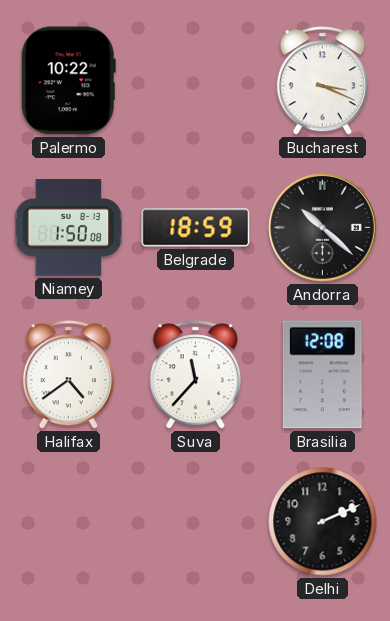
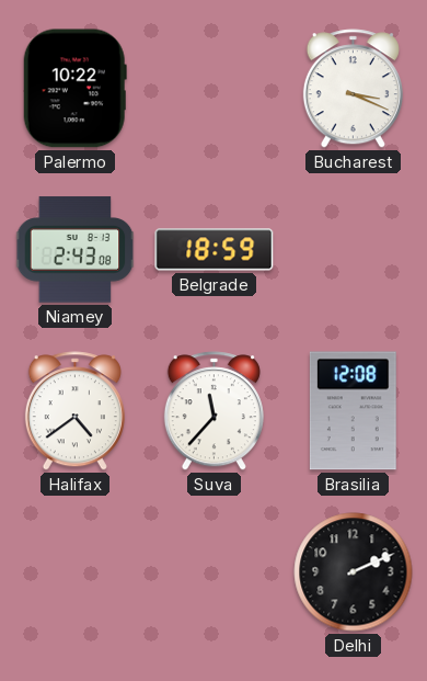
Niamey: 1:50 -> 2:43
Andorra: 10:22 -> none
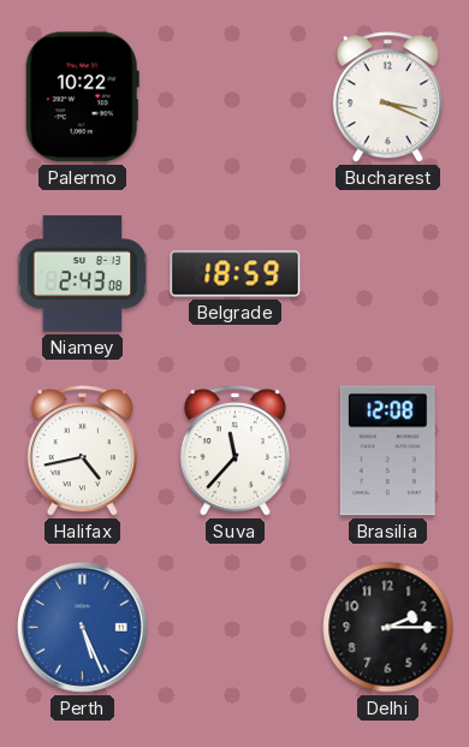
Halifax: 4:39 -> 4:43
Perth: none -> 5:26
Delhi: 2:11 -> 2:15
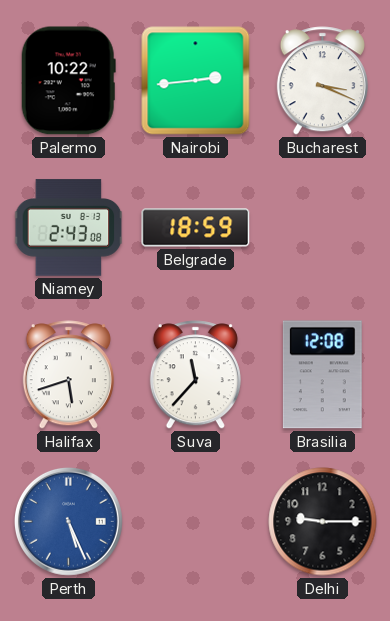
Nairobi: none -> 2:44
Halifax: 4:43 -> 5:42
Delhi: 2:15 -> 9:15
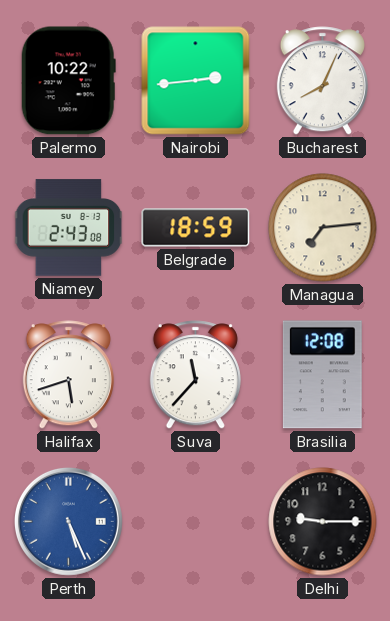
Bucharest: 3:19 -> 8:04
Managua: none -> 7:14
